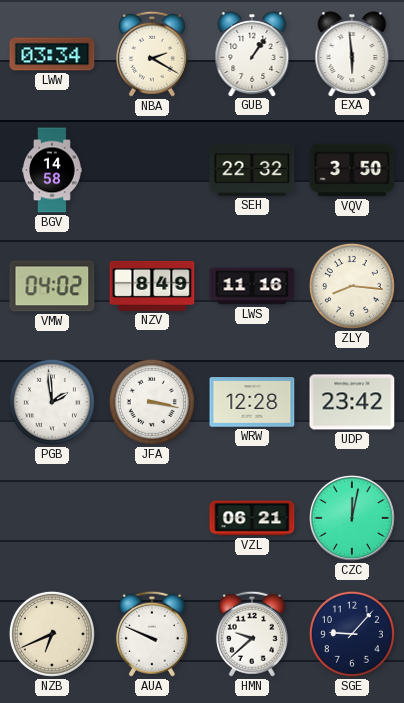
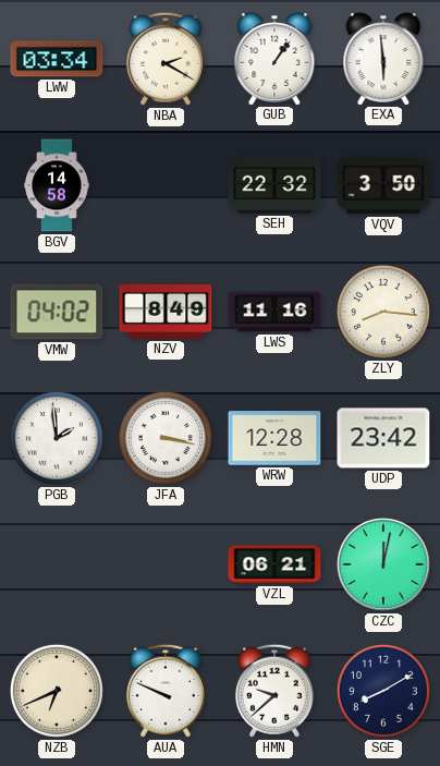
SGE: 9:07 -> 8:10
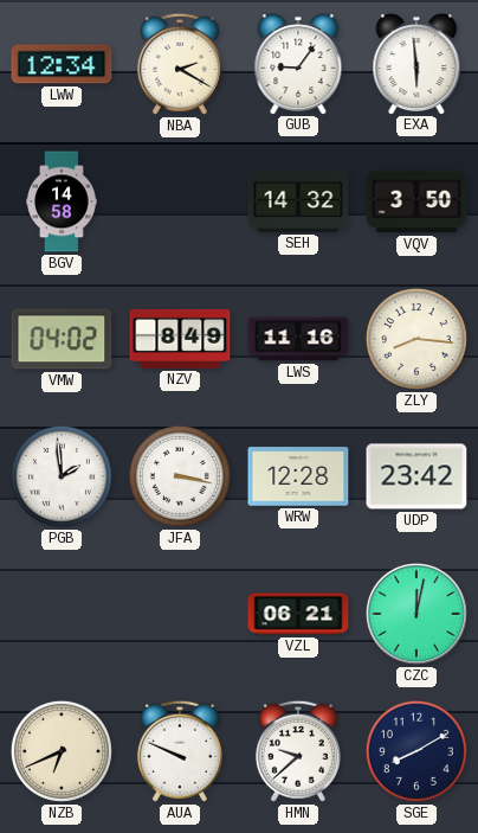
LWW: 03:34 -> 12:34
GUB: 1:06 -> 9:06
SEH: 22:32 -> 14:32
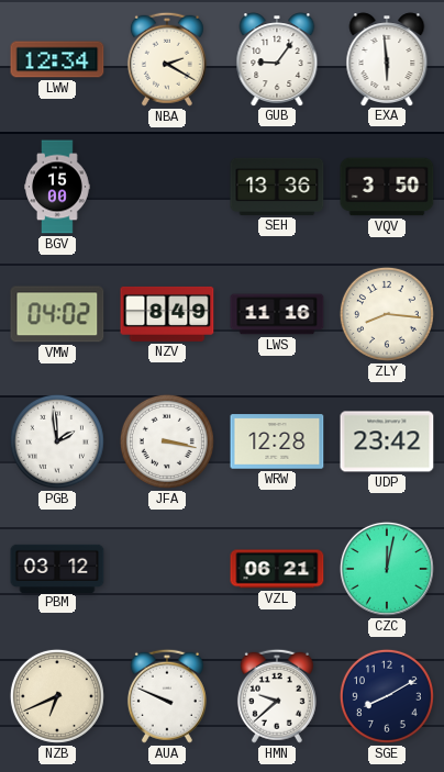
BGV: 14:58 -> 15:00
SEH: 14:32 -> 13:36
PBM: none -> 03:12
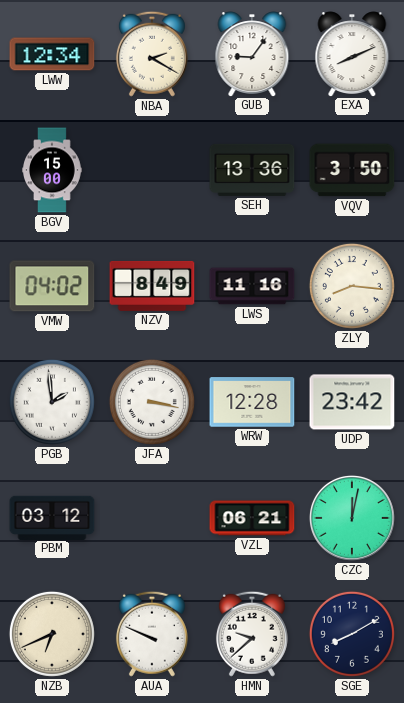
EXA: 5:59 -> 8:11
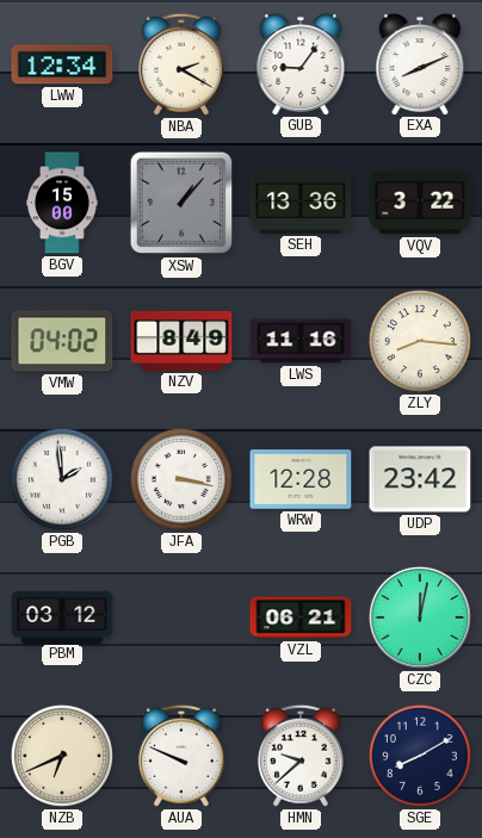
XSW: none -> 1:07
VQV: 3:50 -> 3:22
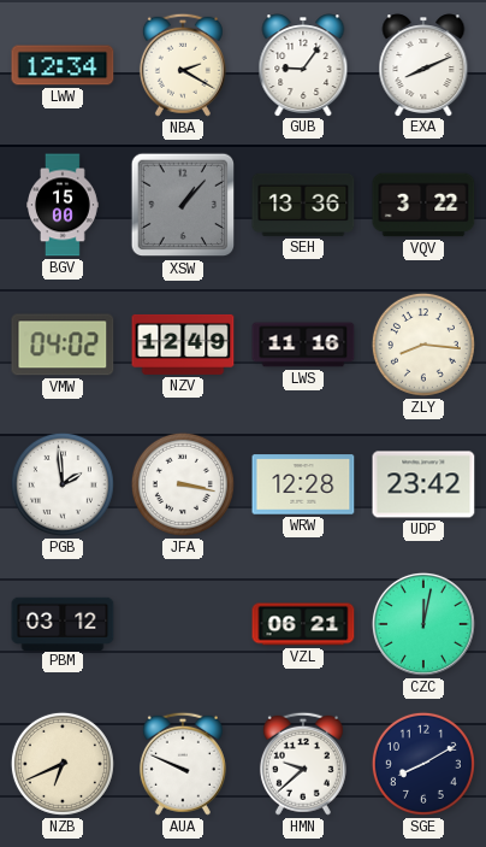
NZV: 8:49 -> 12:49
